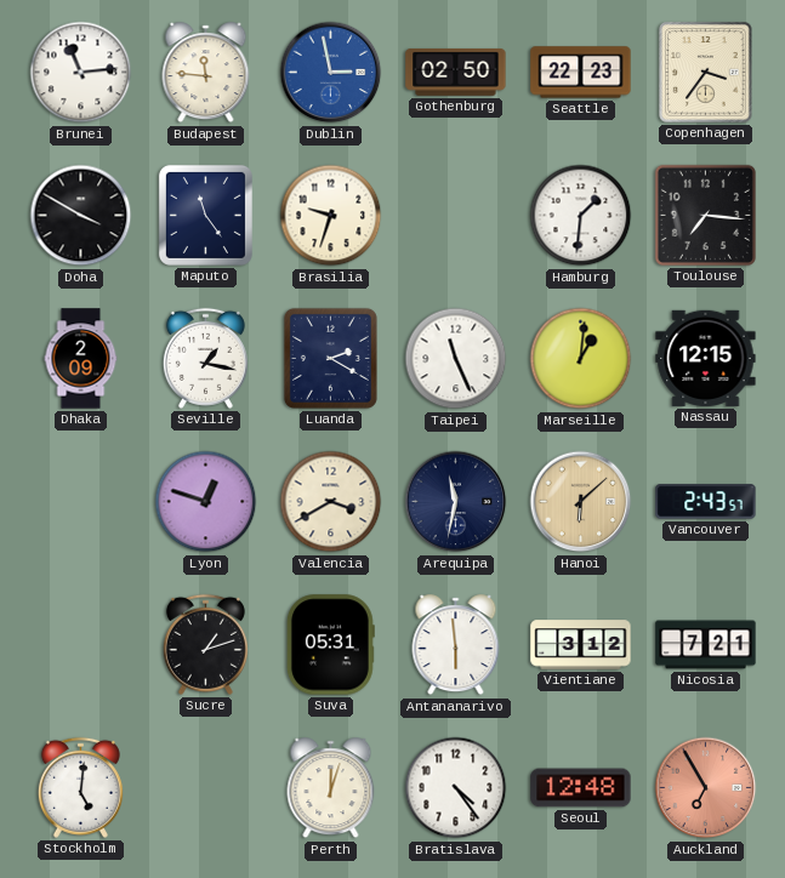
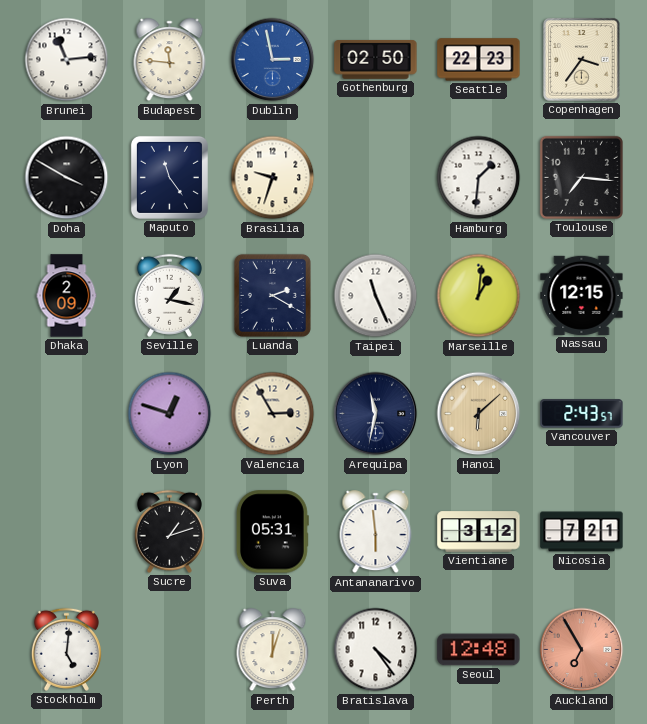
Valencia: 3:40 -> 2:55
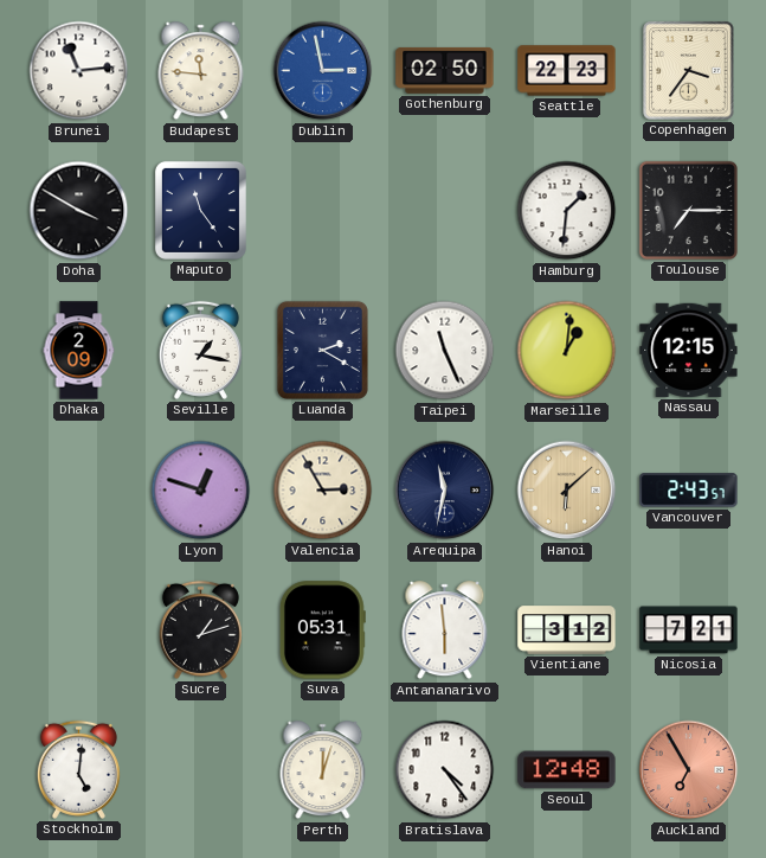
Brasilia: 9:33 -> none
Toulouse: 7:16 -> 7:15
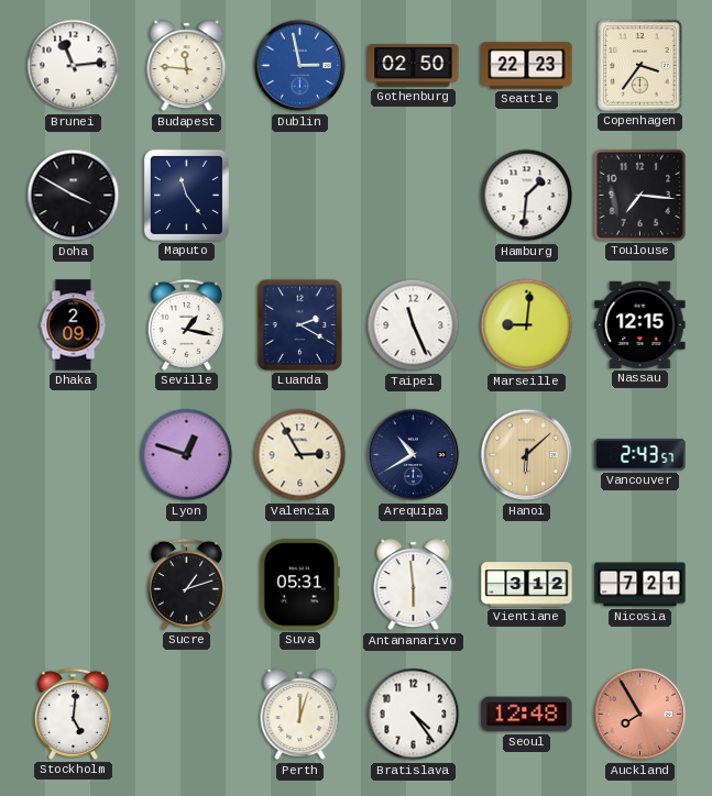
Toulouse: 7:15 -> 7:16
Marseille: 1:01 -> 9:01
Arequipa: 11:32 -> 10:40
Auckland: 6:55 -> 7:55
